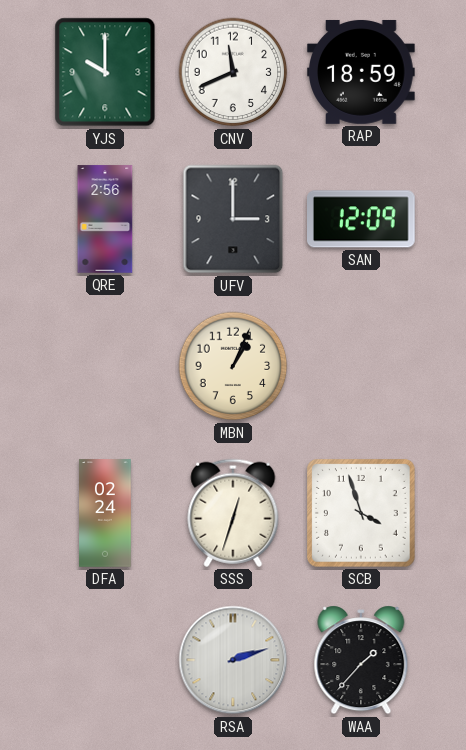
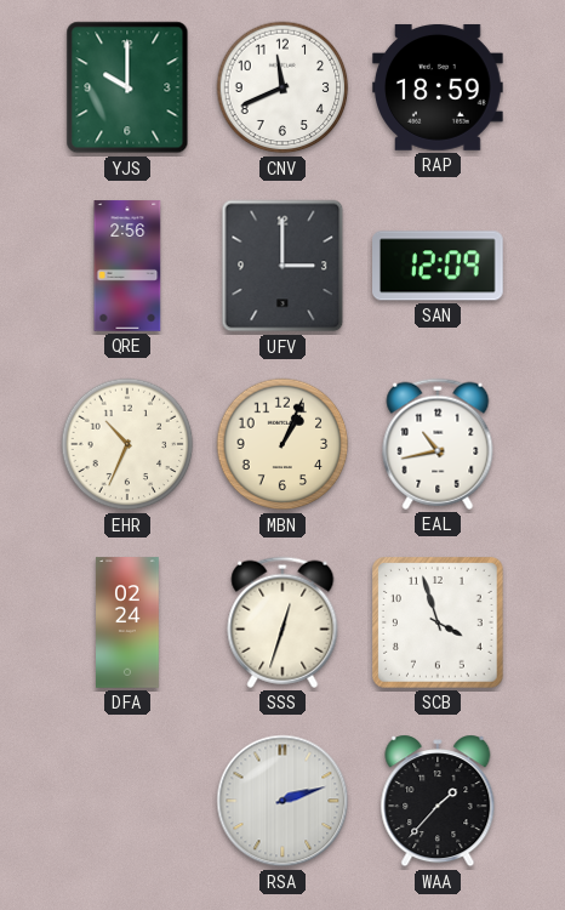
EHR: none -> 10:34
EAL: none -> 10:43
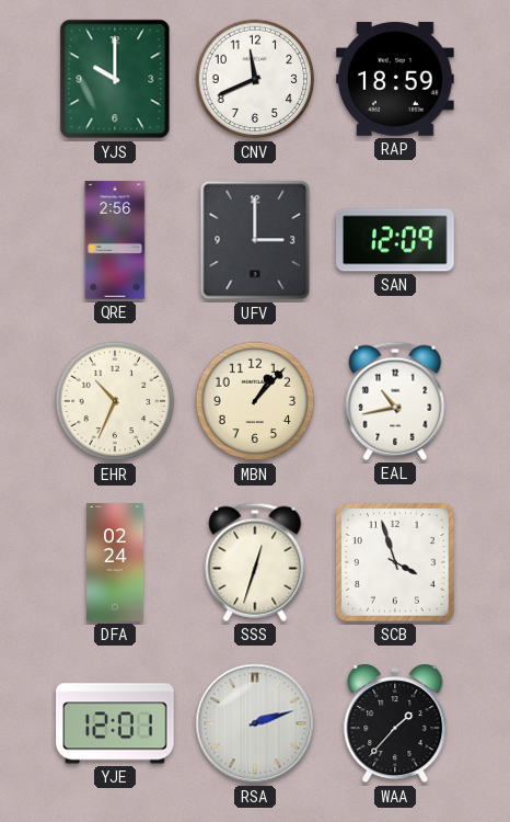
MBN: 1:04 -> 1:07
YJE: none -> 12:01
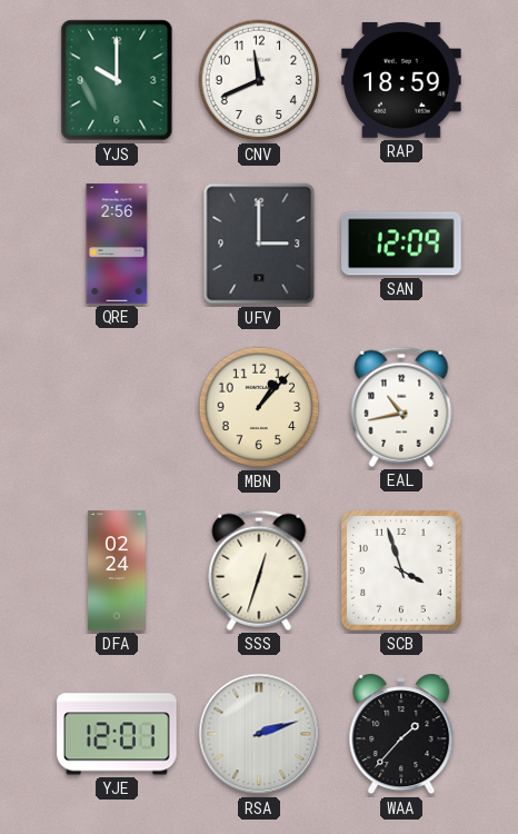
EHR: 10:34 -> none
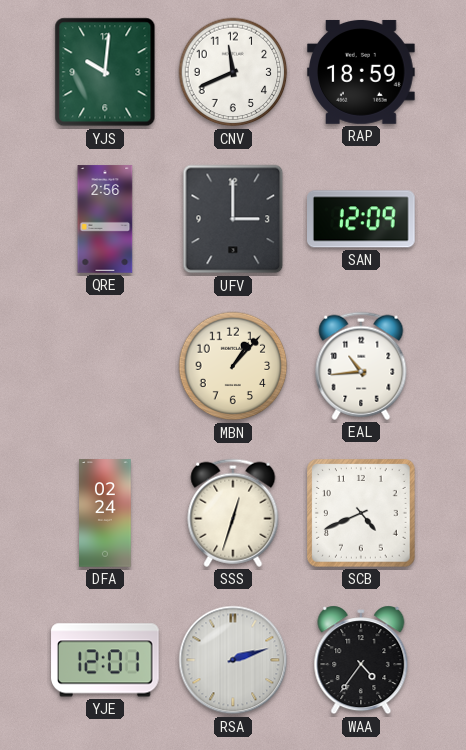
YJS: 10:00 -> 10:01
EAL: 10:43 -> 10:44
SCB: 3:57 -> 4:41
WAA: 1:37 -> 4:36
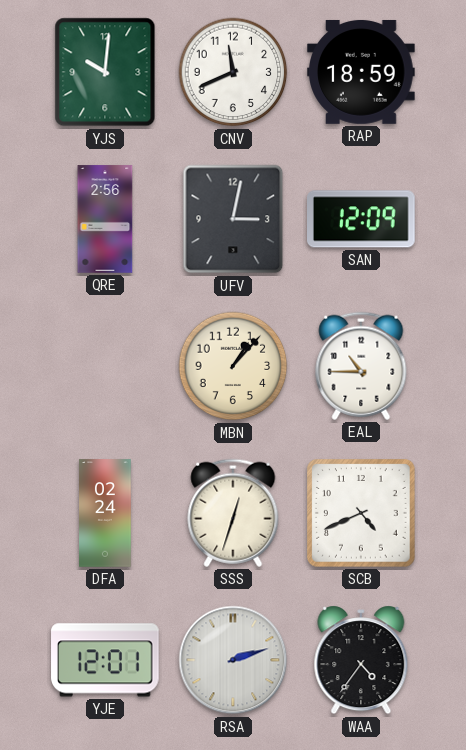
UFV: 3:00 -> 3:02
EAL: 10:44 -> 10:45
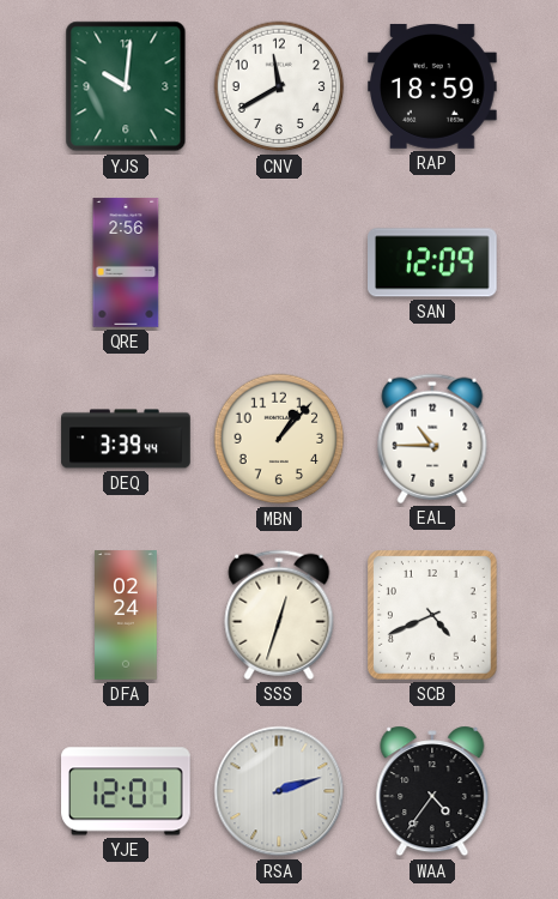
CNV: 11:41 -> 11:40
UFV: 3:02 -> none
DEQ: none -> 3:39
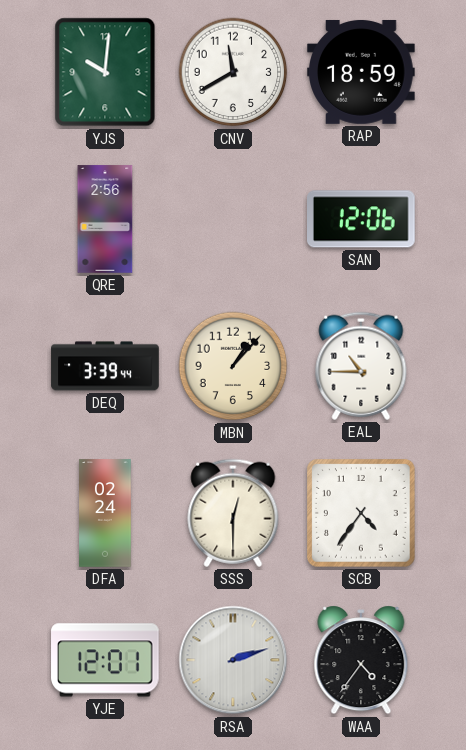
SAN: 12:09 -> 12:06
SSS: 12:33 -> 12:30
SCB: 4:41 -> 4:36
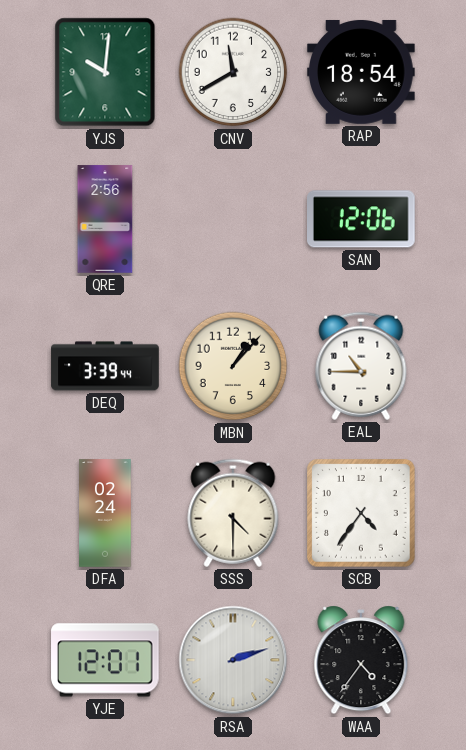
RAP: 18:59 -> 18:54
SSS: 12:30 -> 4:30
